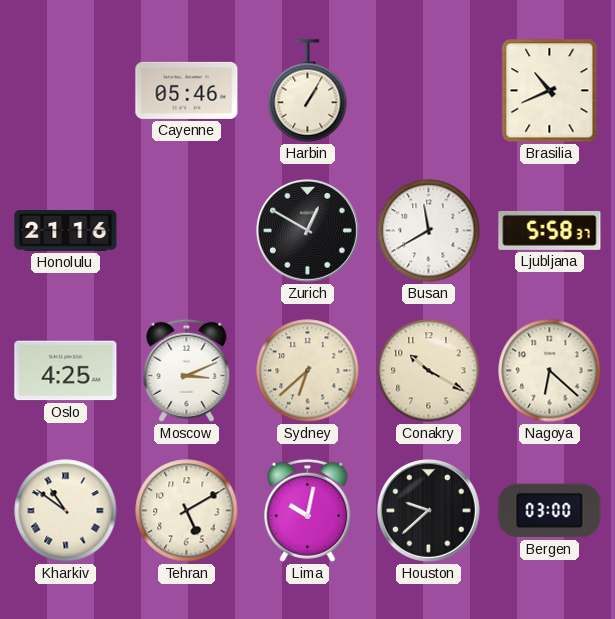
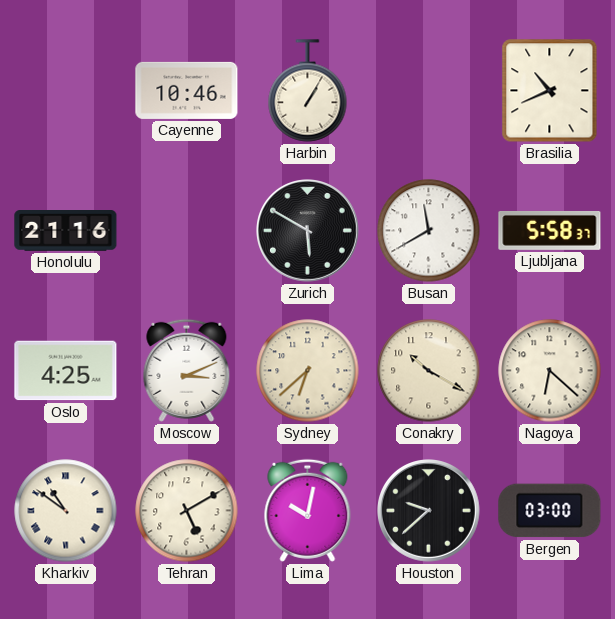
Cayenne: 05:46 -> 10:46
Zurich: 12:50 -> 5:50
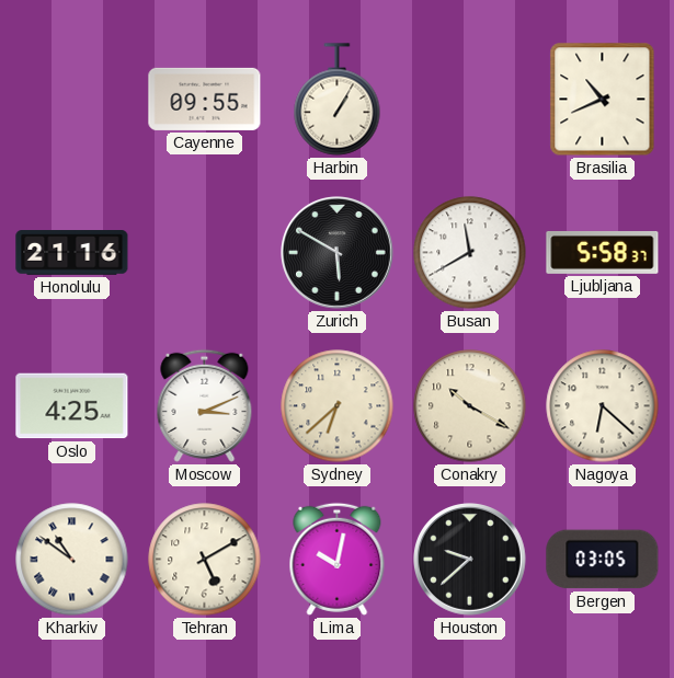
Cayenne: 10:46 -> 09:55
Bergen: 03:00 -> 03:05
